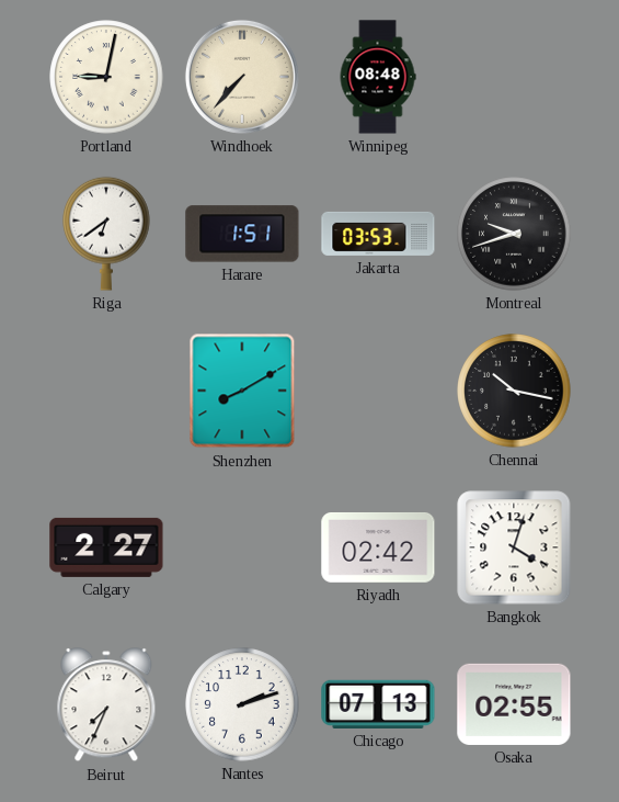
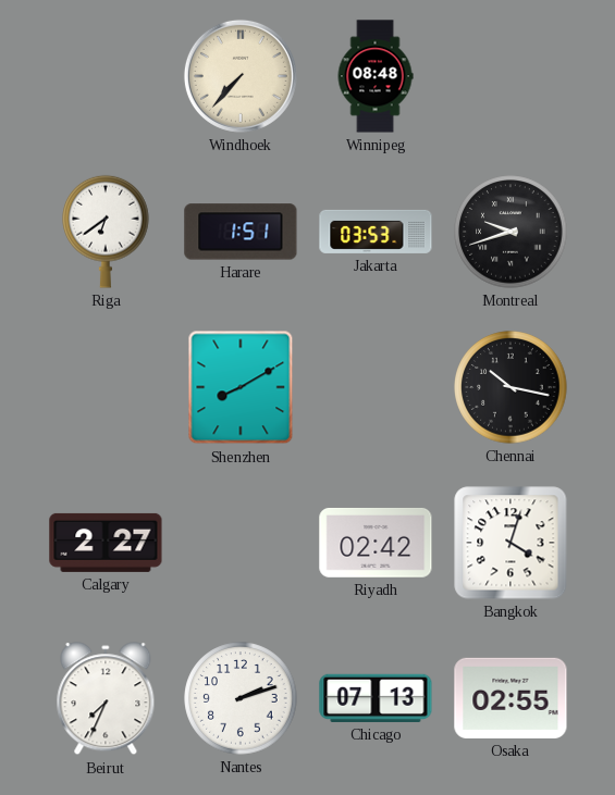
Portland: 9:02 -> none
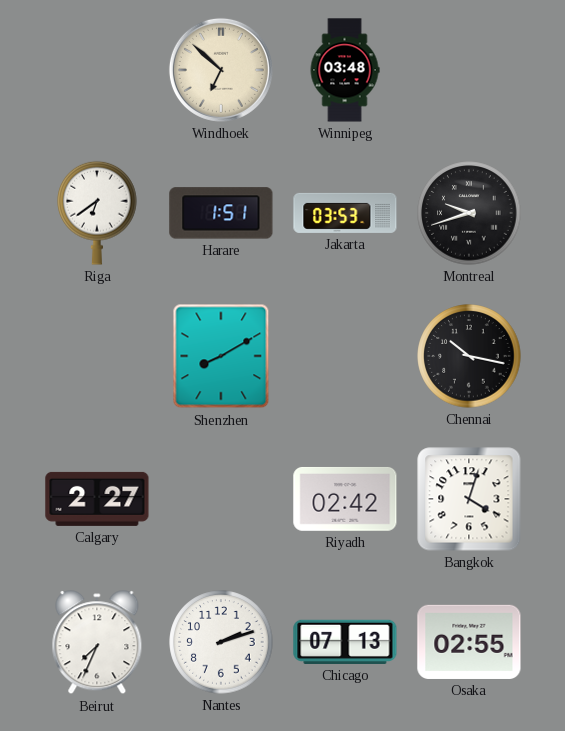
Windhoek: 7:37 -> 6:52
Winnipeg: 08:48 -> 03:48
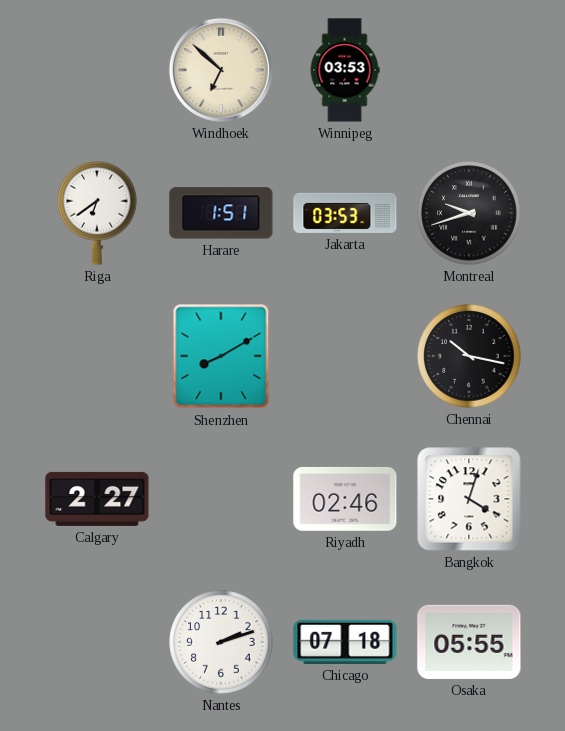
Winnipeg: 03:48 -> 03:53
Riyadh: 02:42 -> 02:46
Beirut: 7:34 -> none
Chicago: 07:13 -> 07:18
Osaka: 02:55 -> 05:55
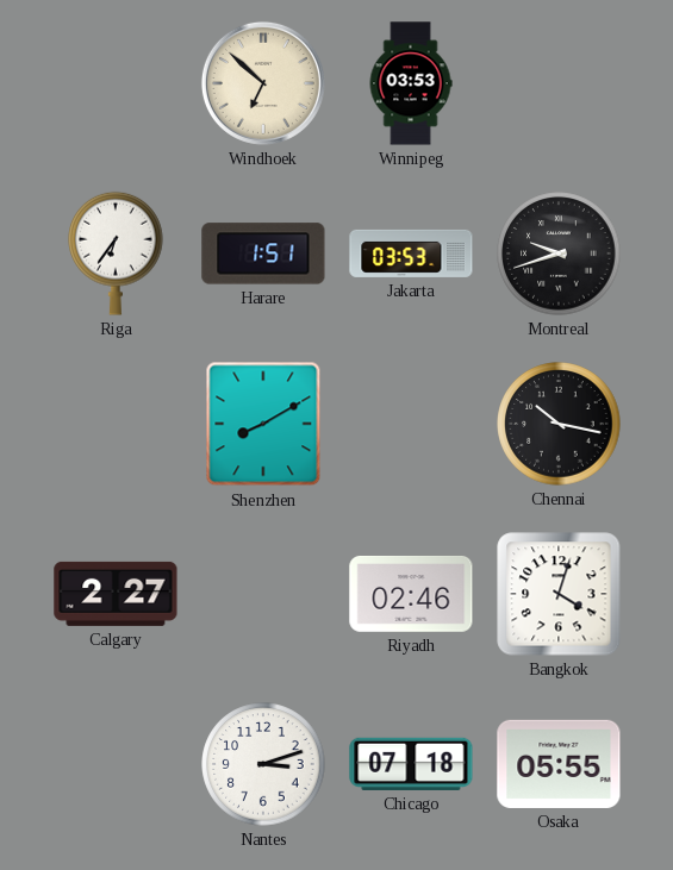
Riga: 6:39 -> 6:36
Nantes: 2:12 -> 3:12
